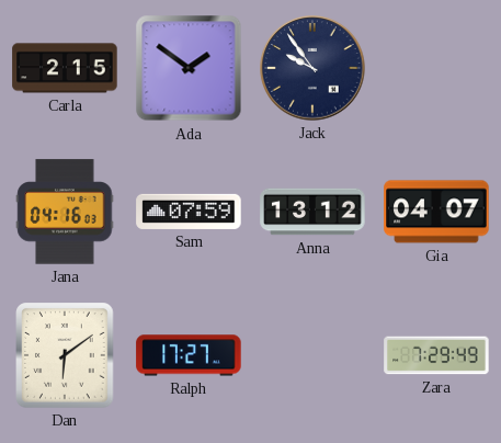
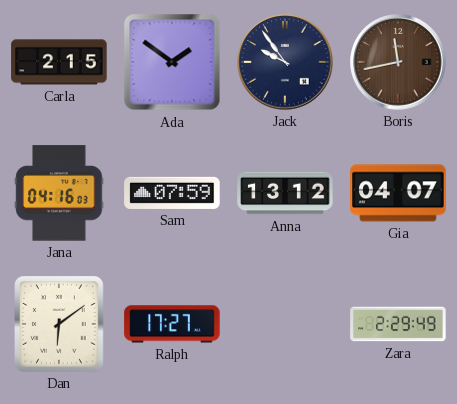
Boris: none -> 11:43
Zara: 7:29 -> 2:29
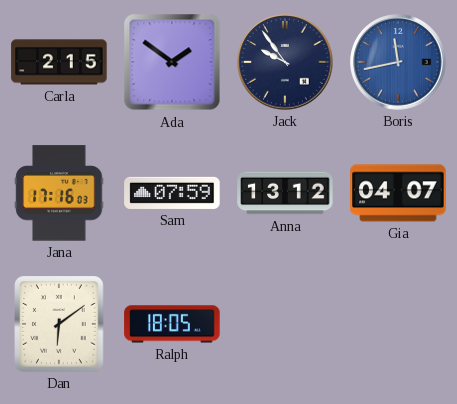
Boris dial: brown -> blue
Jana: 04:16 -> 17:16
Ralph: 17:27 -> 18:05
Zara: 2:29 -> none
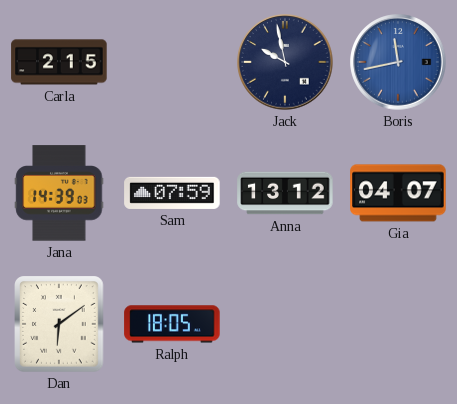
Ada: 1:51 -> none
Jack: 9:54 -> 9:58
Jana: 17:16 -> 14:39
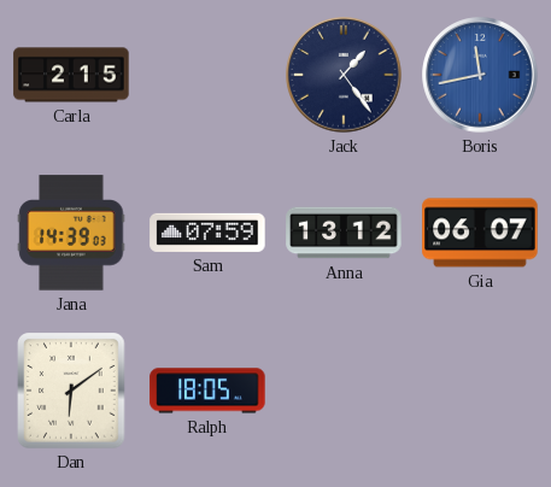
Jack: 9:58 -> 1:24
Gia: 04:07 -> 06:07
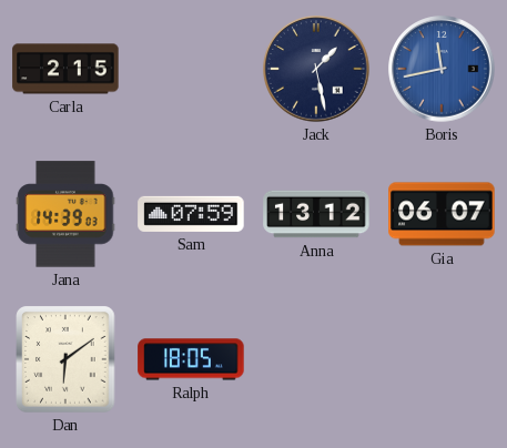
Jack: 1:24 -> 1:28
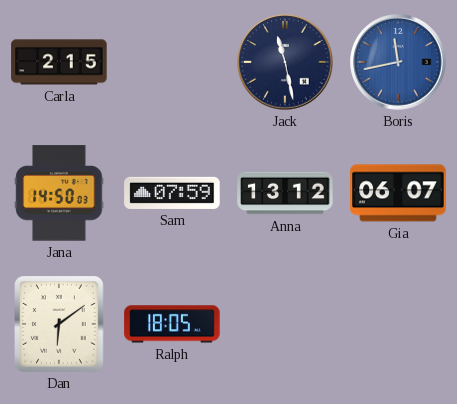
Jack: 1:28 -> 11:28
Jana: 14:39 -> 14:50
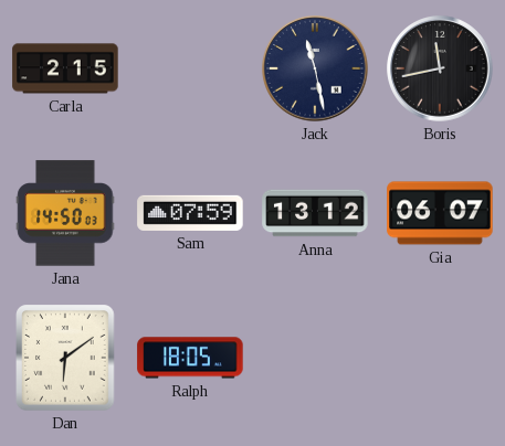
Boris dial: blue -> black
